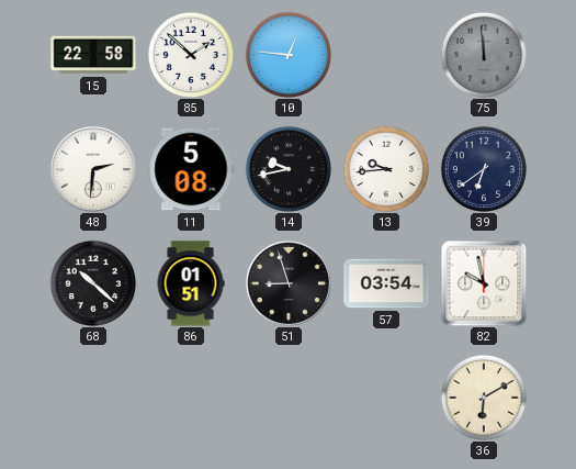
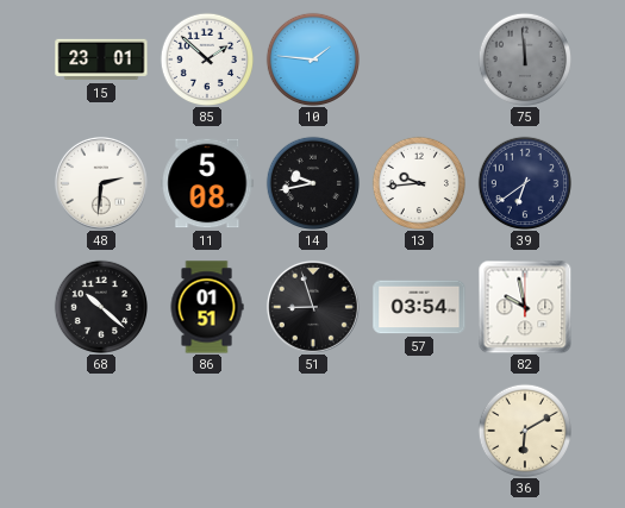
15: 22:58 -> 23:01
10: 12:46 -> 1:46
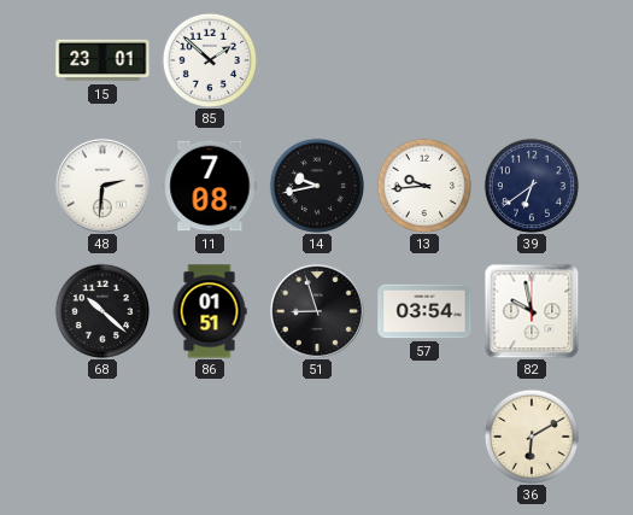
10: 1:46 -> none
75: 11:59 -> none
11: 5:08 -> 7:08
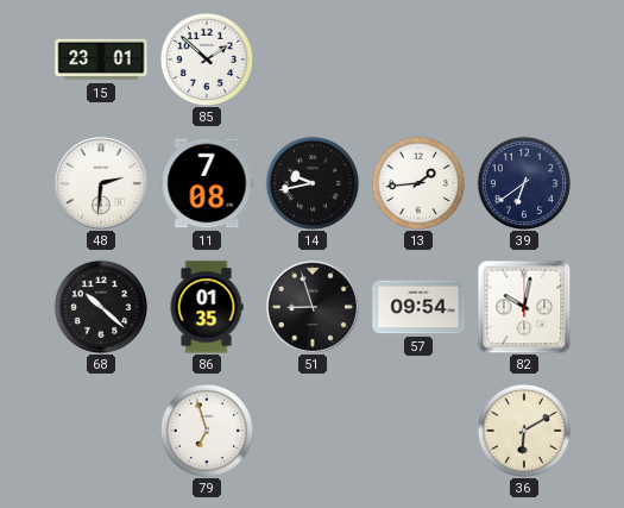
13: 9:44 -> 1:44
86: 01:51 -> 01:35
57: 03:54 -> 09:54
82: 9:58 -> 10:02
79: none -> 6:57
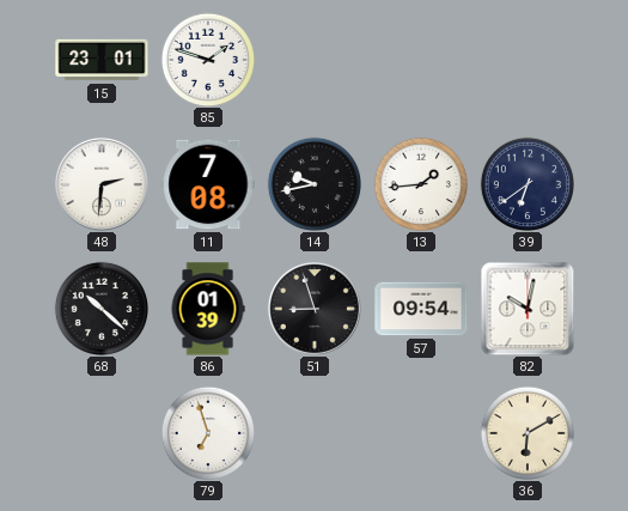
85: 1:52 -> 1:48
86: 01:35 -> 01:39
